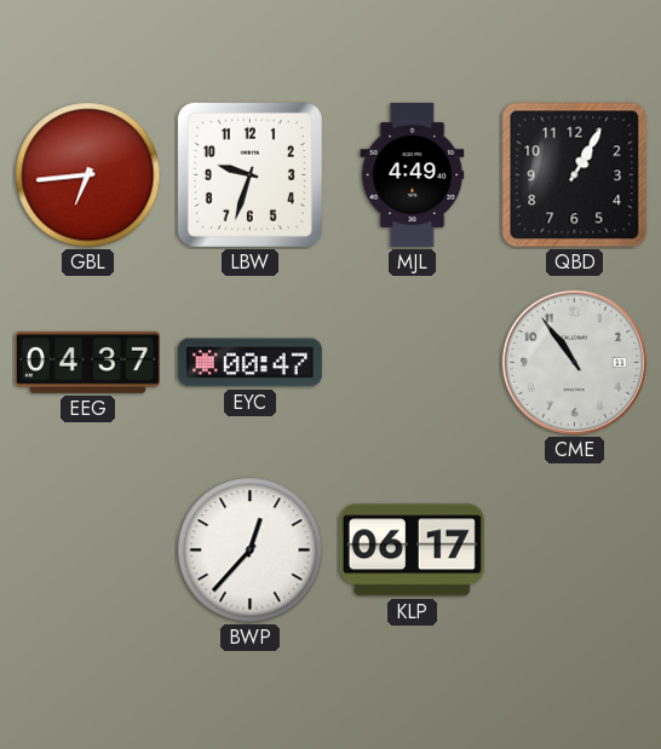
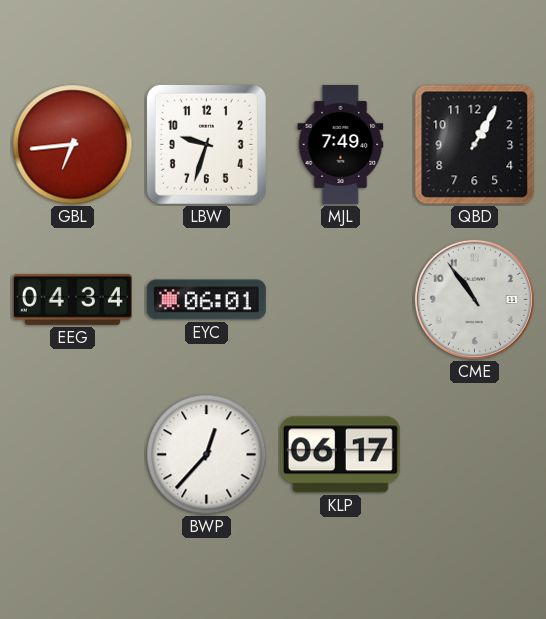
MJL: 4:49 -> 7:49
EEG: 04:37 -> 04:34
EYC: 00:47 -> 06:01
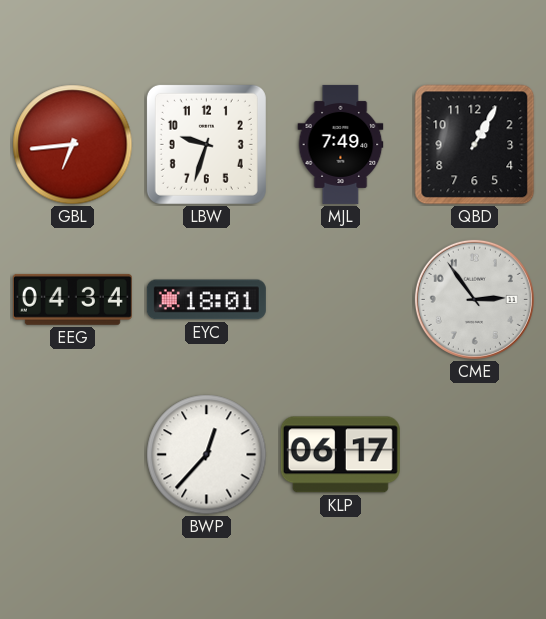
EYC: 06:01 -> 18:01
CME: 10:54 -> 2:54
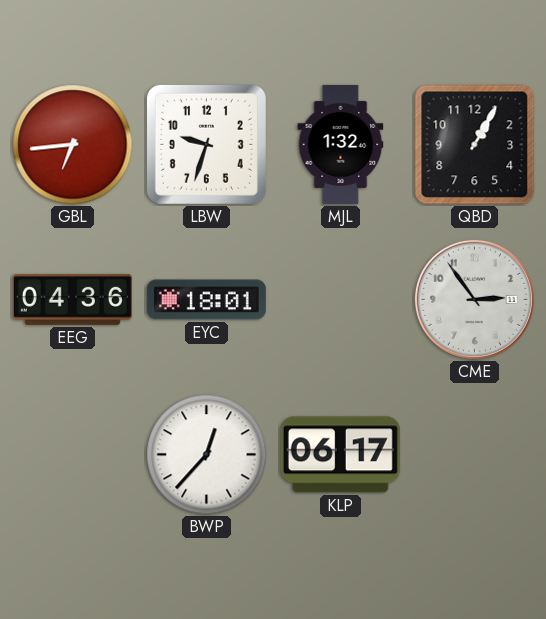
MJL: 7:49 -> 1:32
EEG: 04:34 -> 04:36
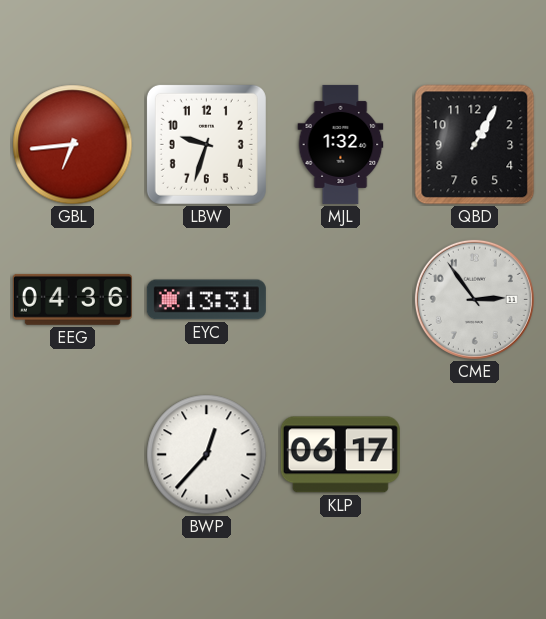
EYC: 18:01 -> 13:31
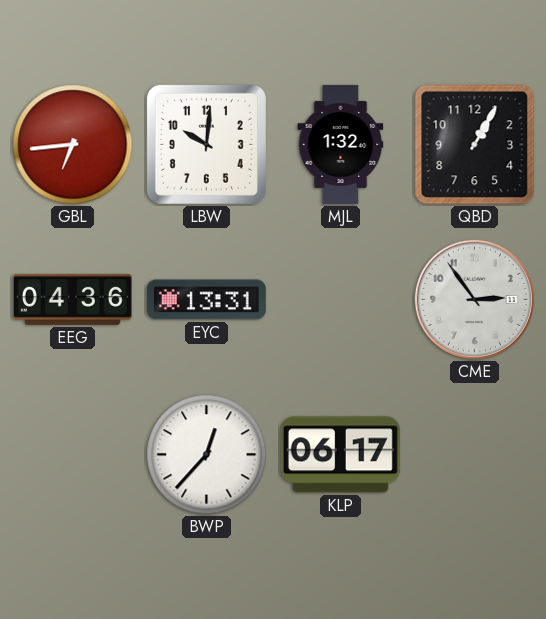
LBW: 9:33 -> 10:01
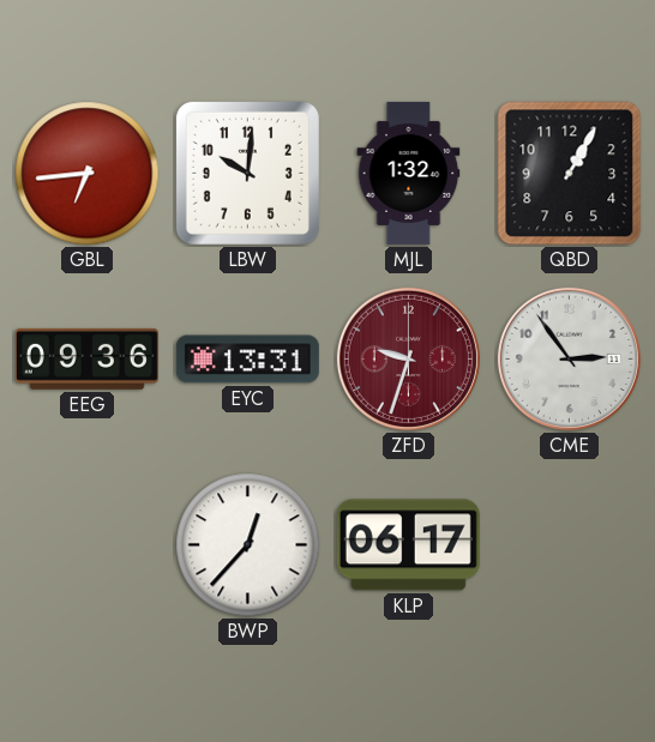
EEG: 04:36 -> 09:36
ZFD: none -> 9:33
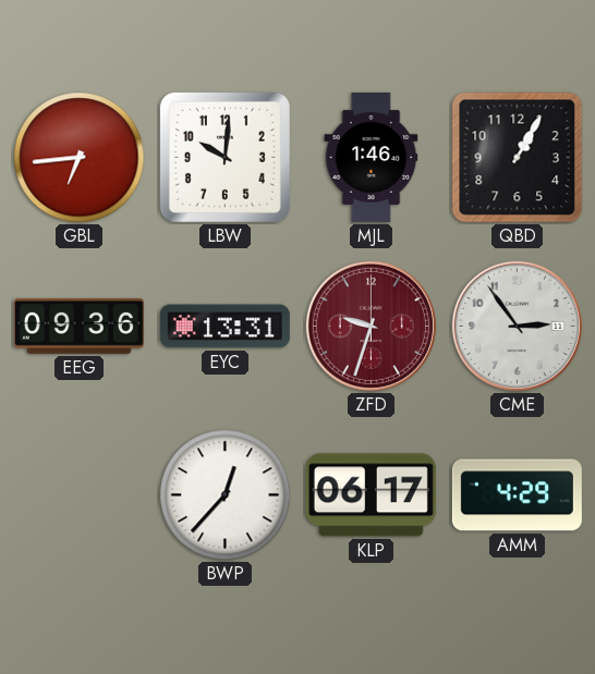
MJL: 1:32 -> 1:46
AMM: none -> 4:29
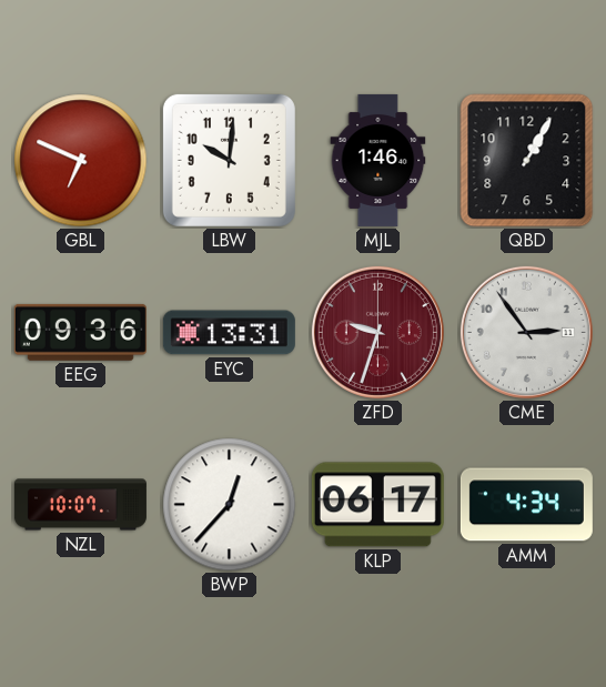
GBL: 6:44 -> 6:49
NZL: none -> 10:07
AMM: 4:29 -> 4:34
